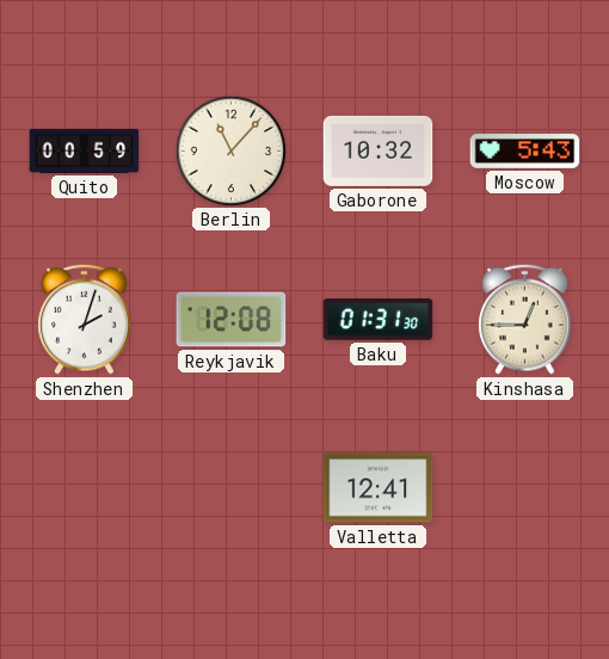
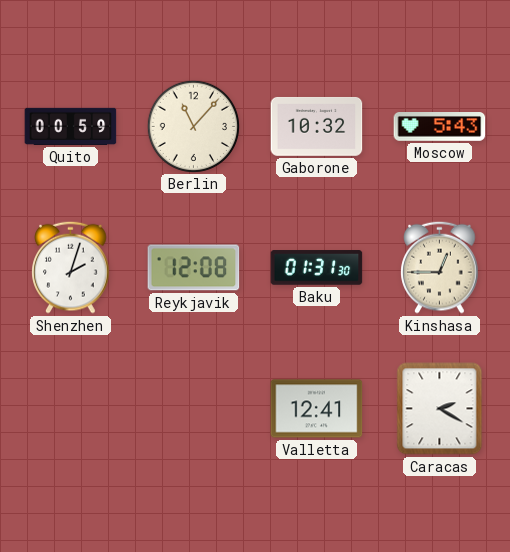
Caracas: none -> 2:20
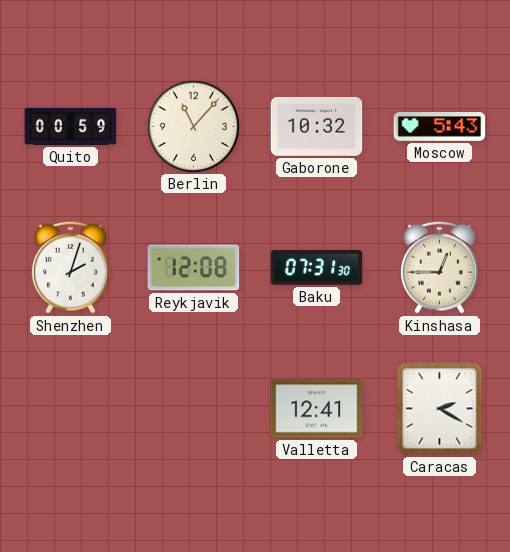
Baku: 01:31 -> 07:31
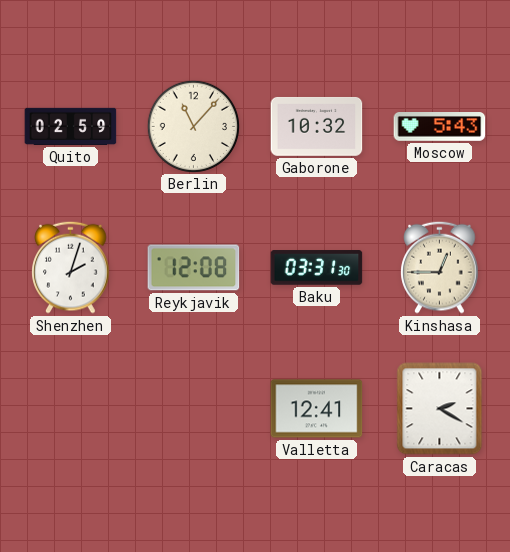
Quito: 00:59 -> 02:59
Baku: 07:31 -> 03:31
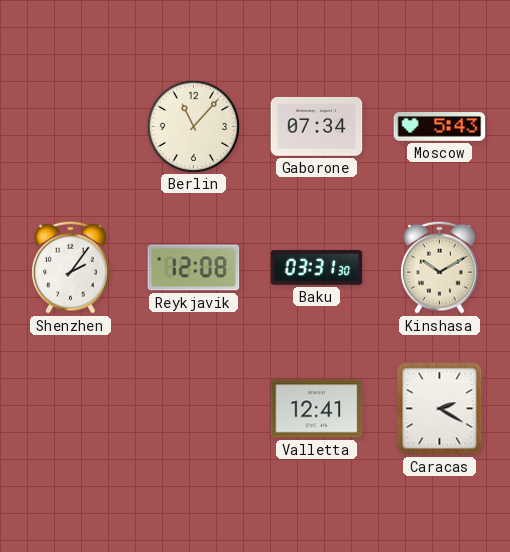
Quito: 02:59 -> none
Gaborone: 10:32 -> 07:34
Shenzhen: 2:03 -> 2:06
Kinshasa: 12:45 -> 10:10
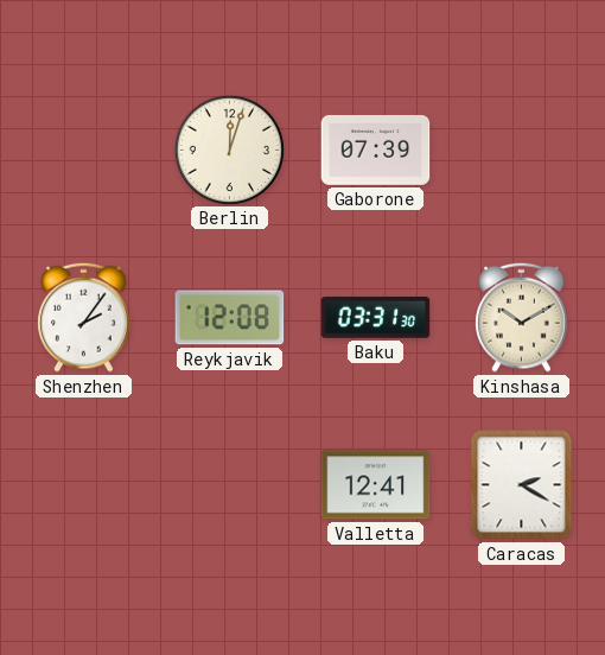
Berlin: 11:07 -> 12:03
Gaborone: 07:34 -> 07:39
Moscow: 5:43 -> none
